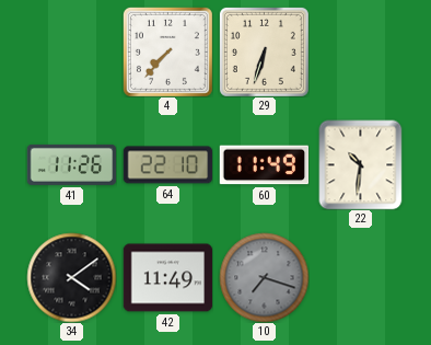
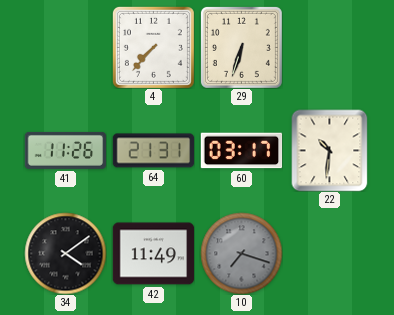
64: 22:10 -> 21:31
60: 11:49 -> 03:17
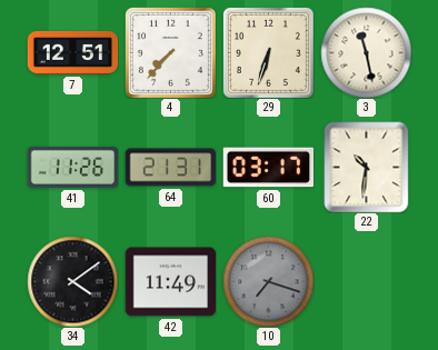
7: none -> 12:51
3: none -> 11:28
